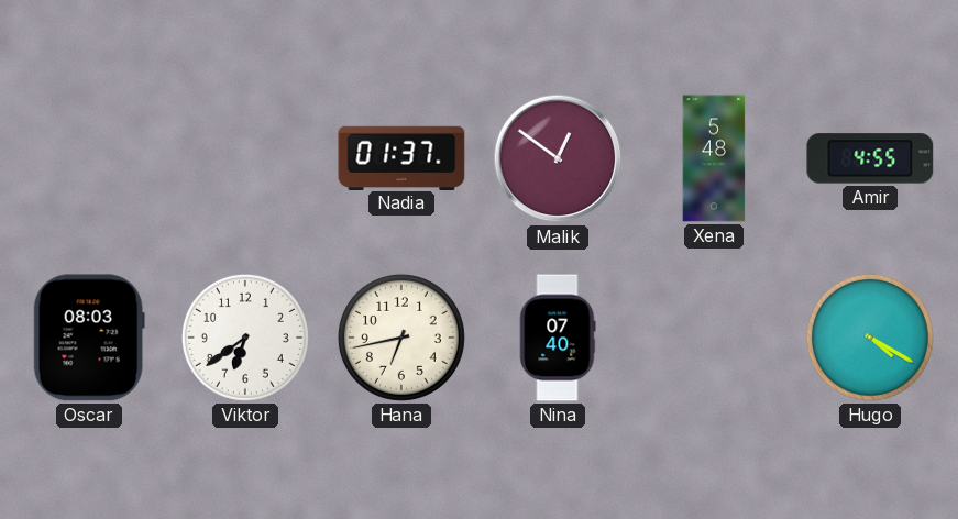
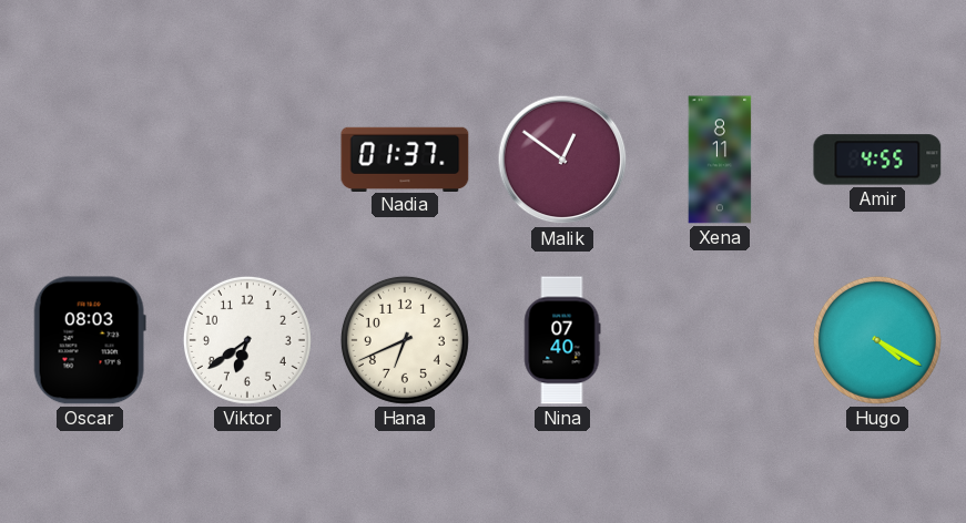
Xena: 5:48 -> 8:11
Hana: 6:43 -> 6:41
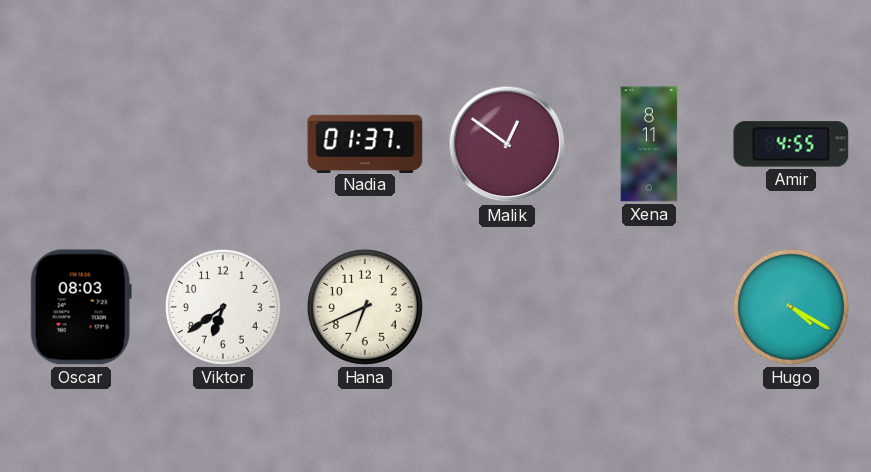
Nina: 07:40 -> none
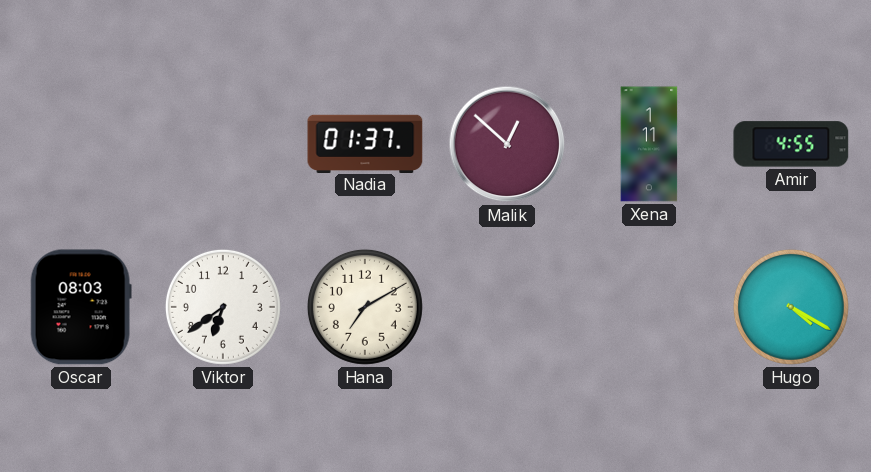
Malik: 12:51 -> 12:52
Xena: 8:11 -> 1:11
Hana: 6:41 -> 7:10
